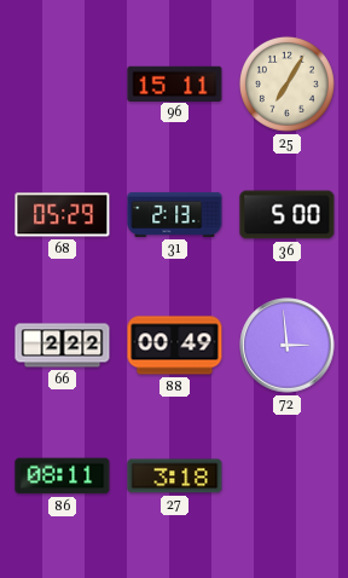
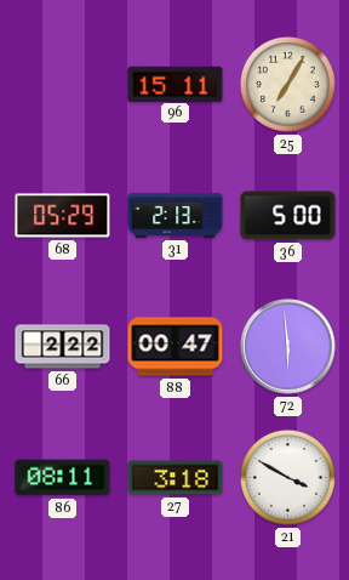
88: 00:49 -> 00:47
72: 2:59 -> 5:59
21: none -> 3:50
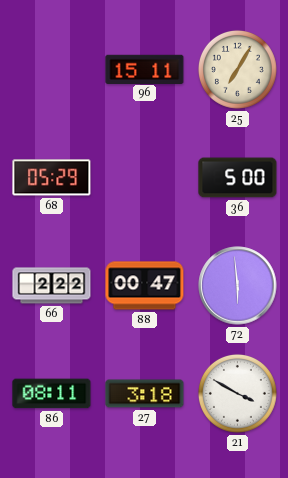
31: 2:13 -> none
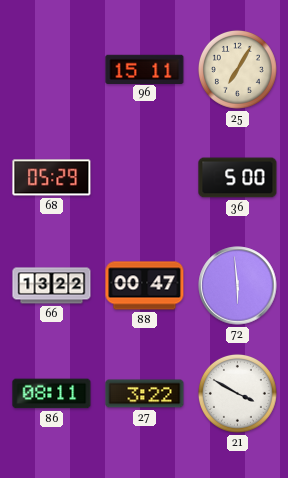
66: 2:22 -> 13:22
27: 3:18 -> 3:22
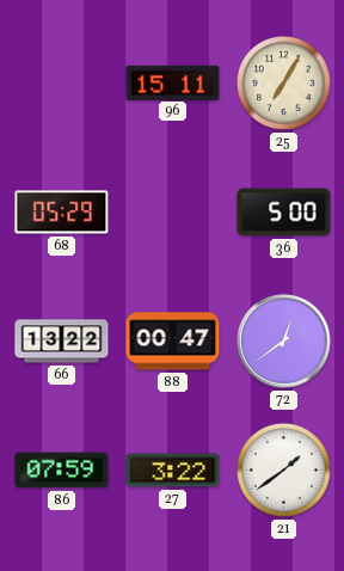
72: 5:59 -> 12:39
86: 08:11 -> 07:59
21: 3:50 -> 1:39
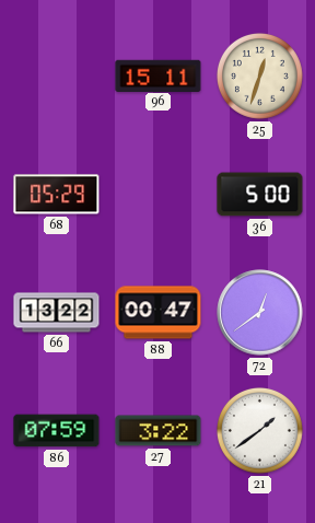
25: 7:05 -> 12:33
